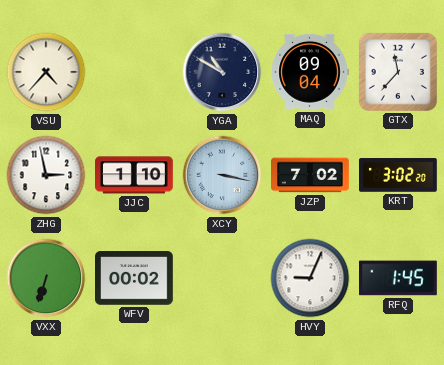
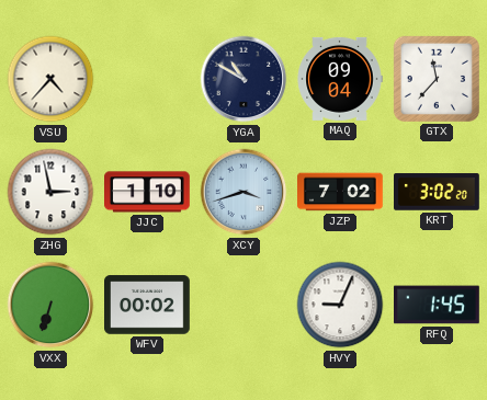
XCY: 3:17 -> 3:42
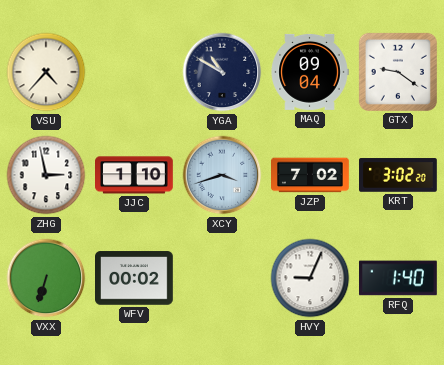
GTX: 11:37 -> 9:21
RFQ: 1:45 -> 1:40
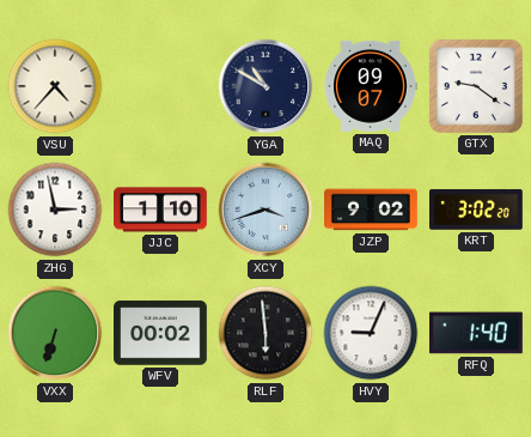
MAQ: 09:04 -> 09:07
JZP: 7:02 -> 9:02
RLF: none -> 5:59
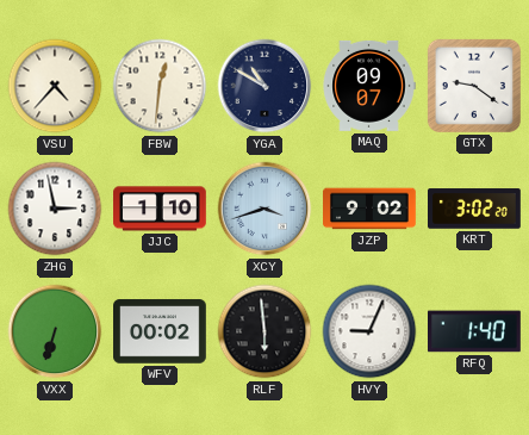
FBW: none -> 12:31
